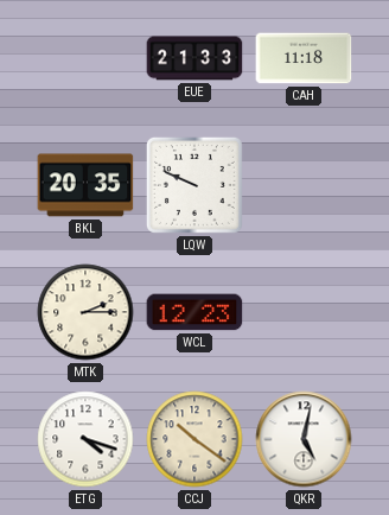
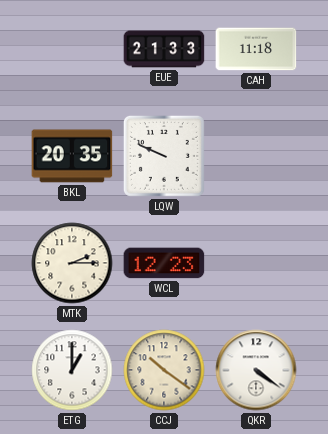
ETG: 4:18 -> 1:00
QKR: 5:02 -> 4:21
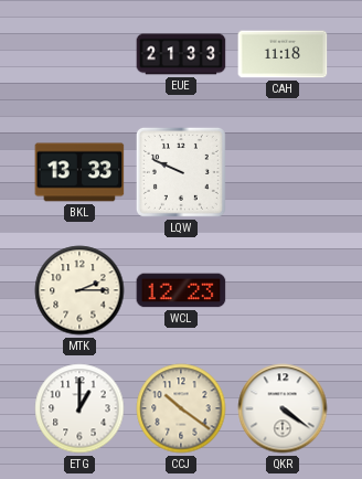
BKL: 20:35 -> 13:33
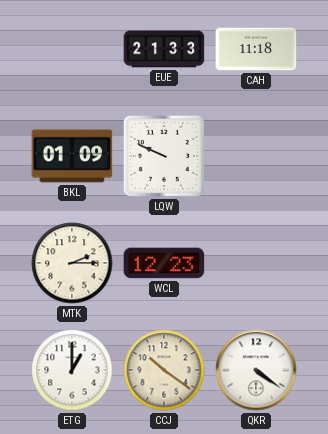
BKL: 13:33 -> 01:09
